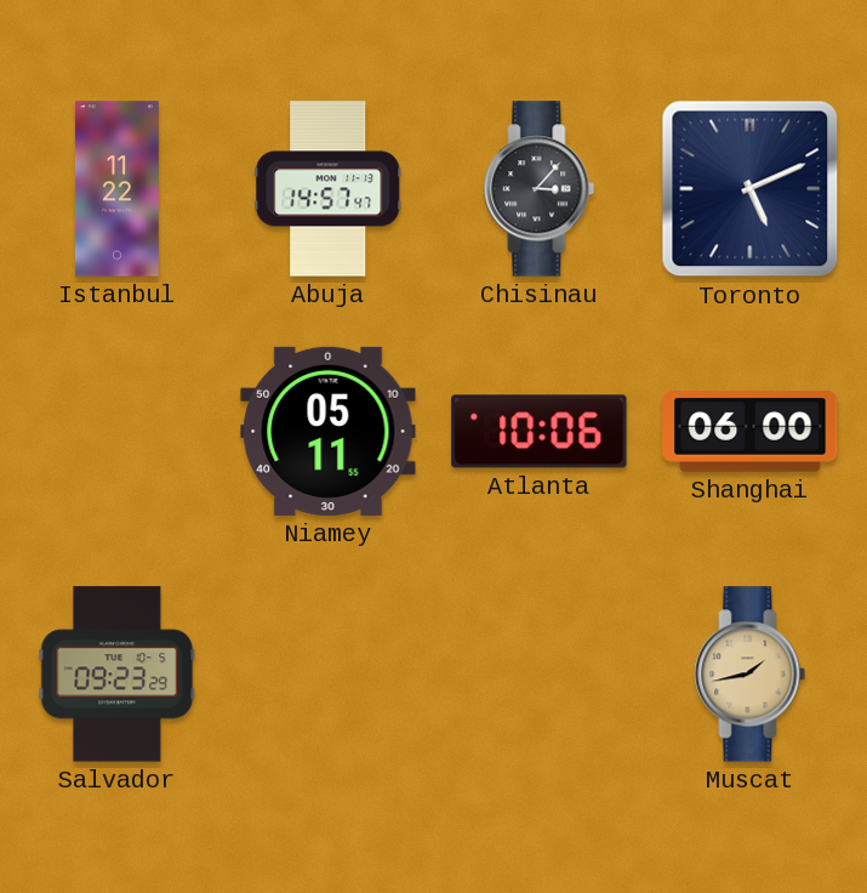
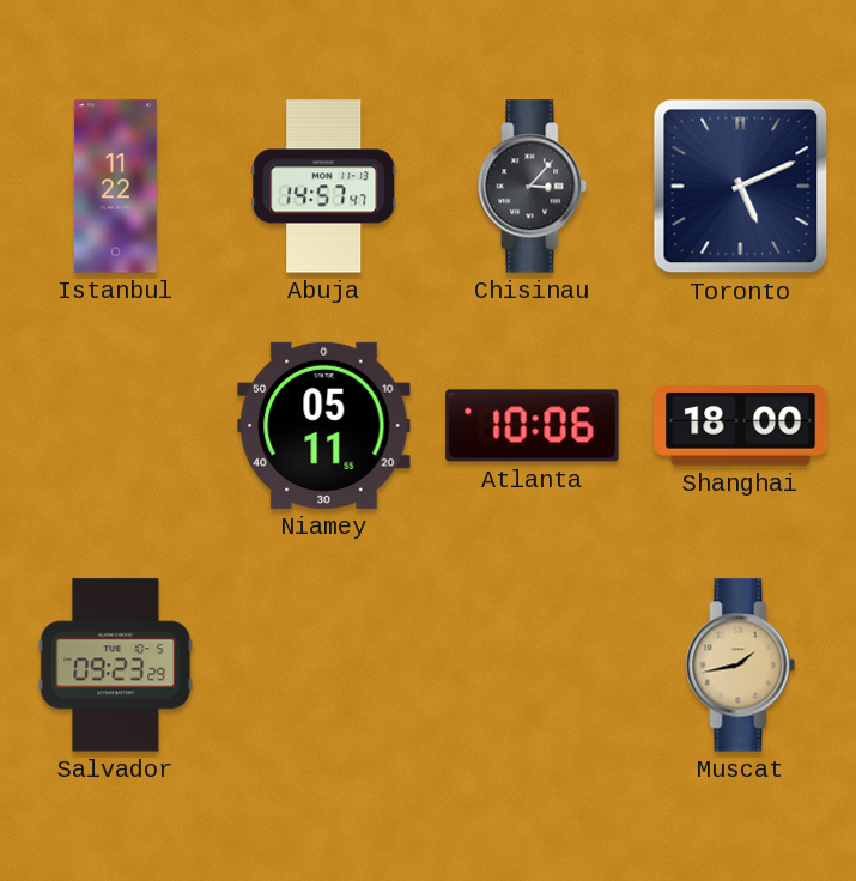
Shanghai: 06:00 -> 18:00
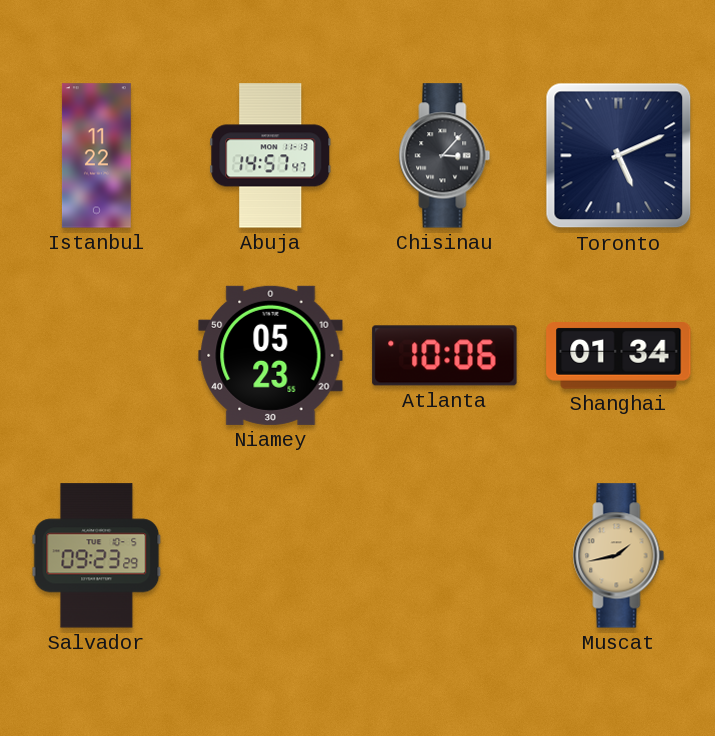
Niamey: 05:11 -> 05:23
Shanghai: 18:00 -> 01:34
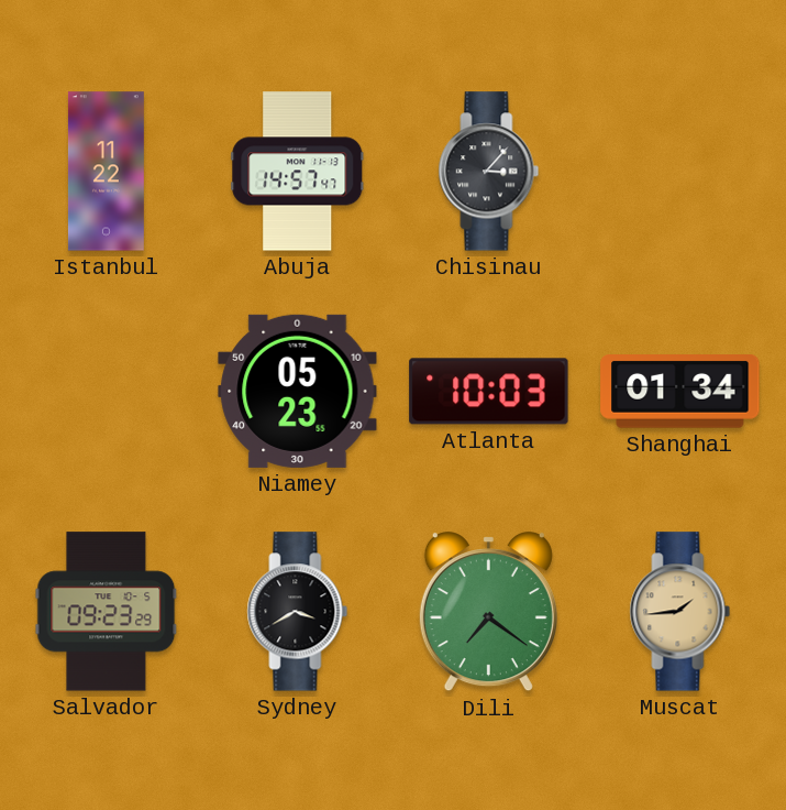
Toronto: 5:11 -> none
Atlanta: 10:06 -> 10:03
Sydney: none -> 3:40
Dili: none -> 7:21
Muscat: 1:43 -> 1:44
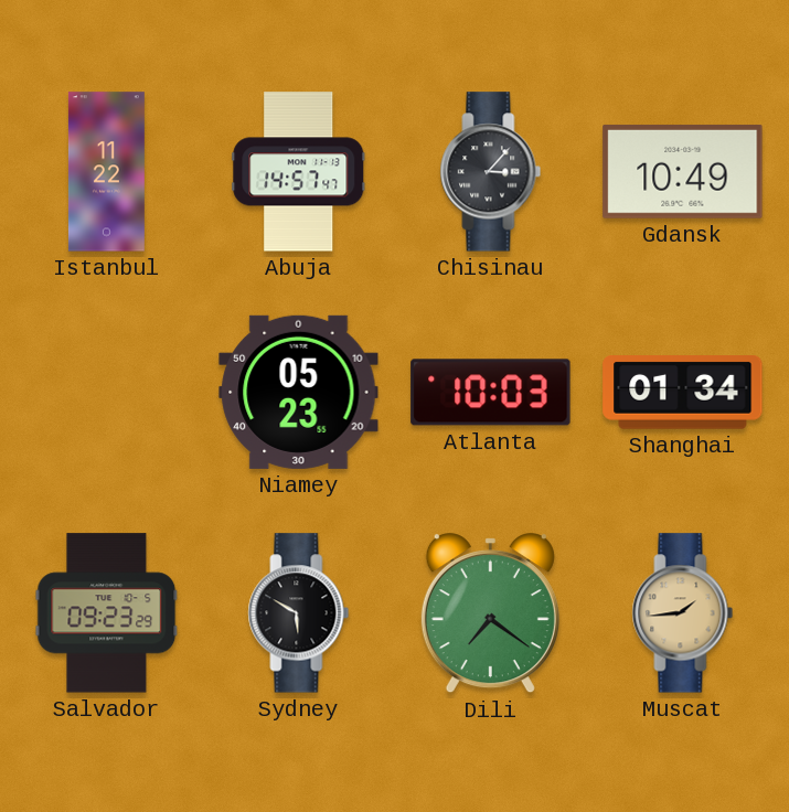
Gdansk: none -> 10:49
Sydney: 3:40 -> 5:50
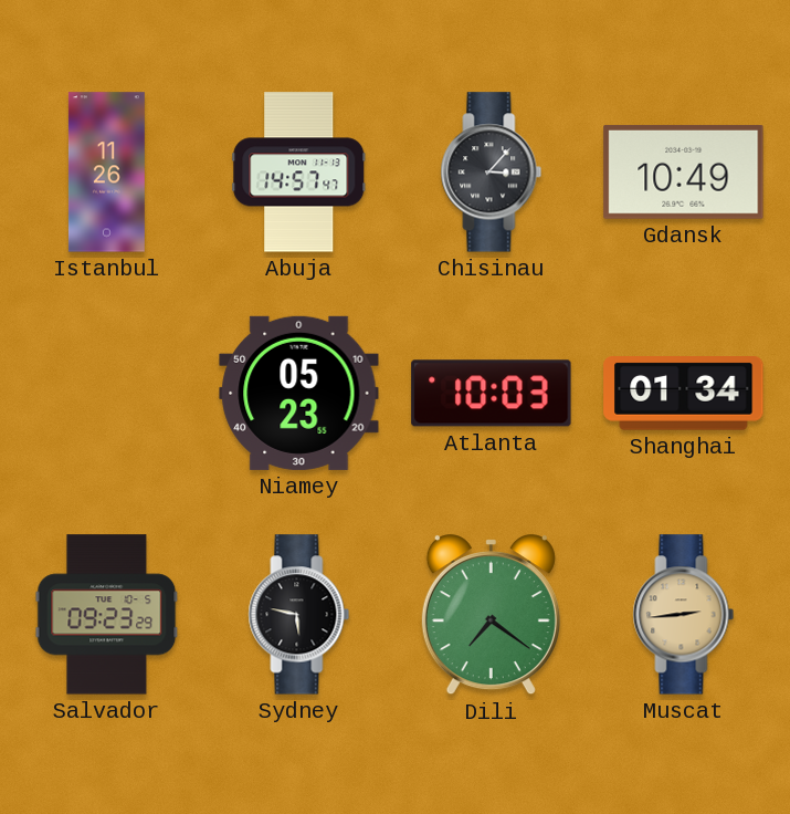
Istanbul: 11:22 -> 11:26
Sydney: 5:50 -> 5:47
Muscat: 1:44 -> 2:44
